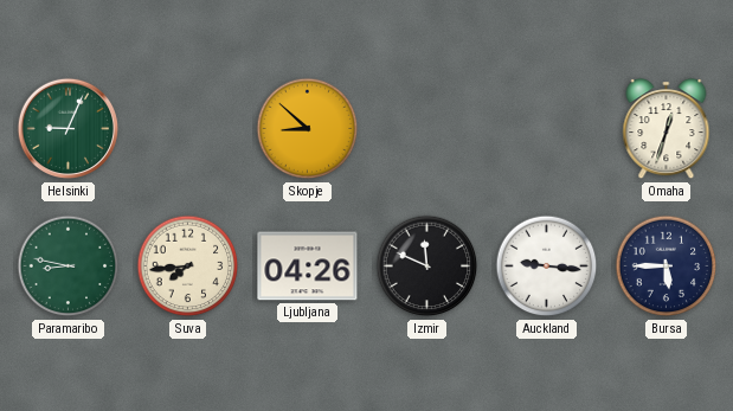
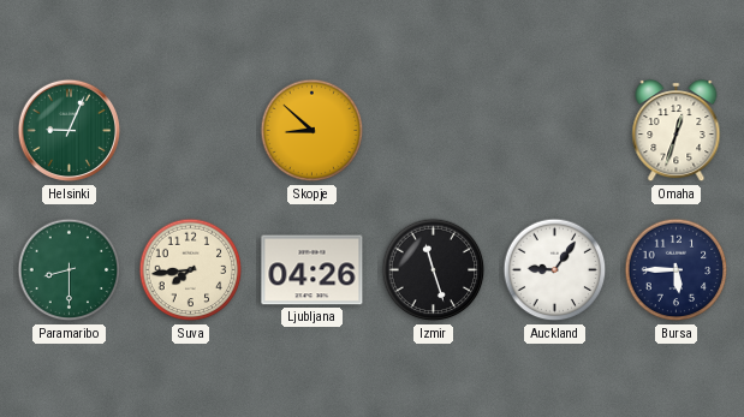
Paramaribo: 8:47 -> 8:30
Izmir: 11:49 -> 11:27
Auckland: 9:16 -> 9:06
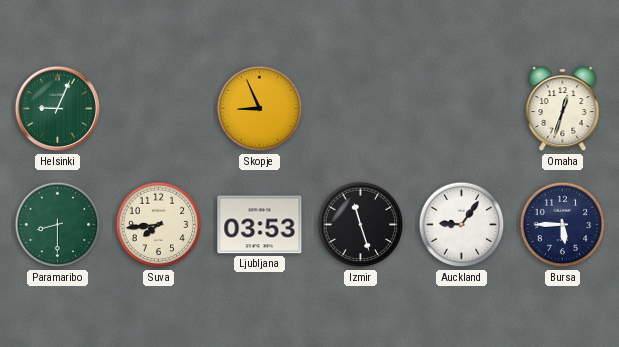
Skopje: 8:52 -> 8:56
Ljubljana: 04:26 -> 03:53
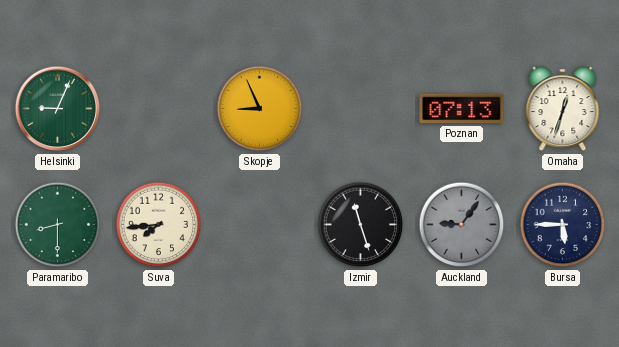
Poznan: none -> 07:13
Ljubljana: 03:53 -> none
Auckland dial: white -> grey
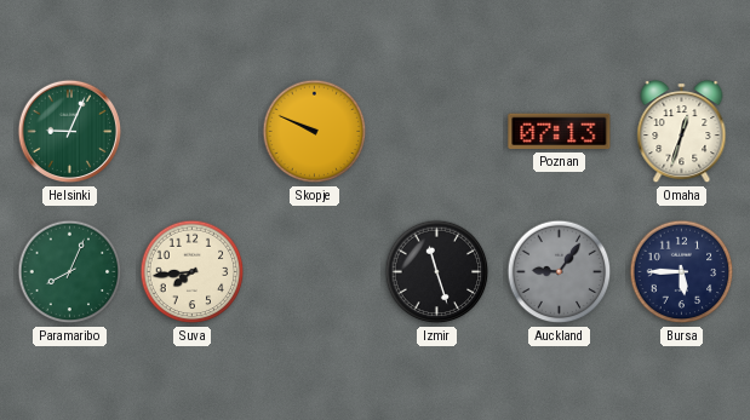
Skopje: 8:56 -> 9:49
Paramaribo: 8:30 -> 8:04
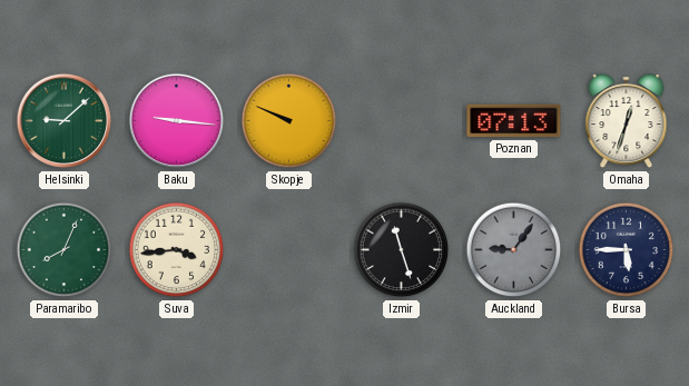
Helsinki: 9:04 -> 9:08
Baku: none -> 9:16
Suva: 7:44 -> 3:44
